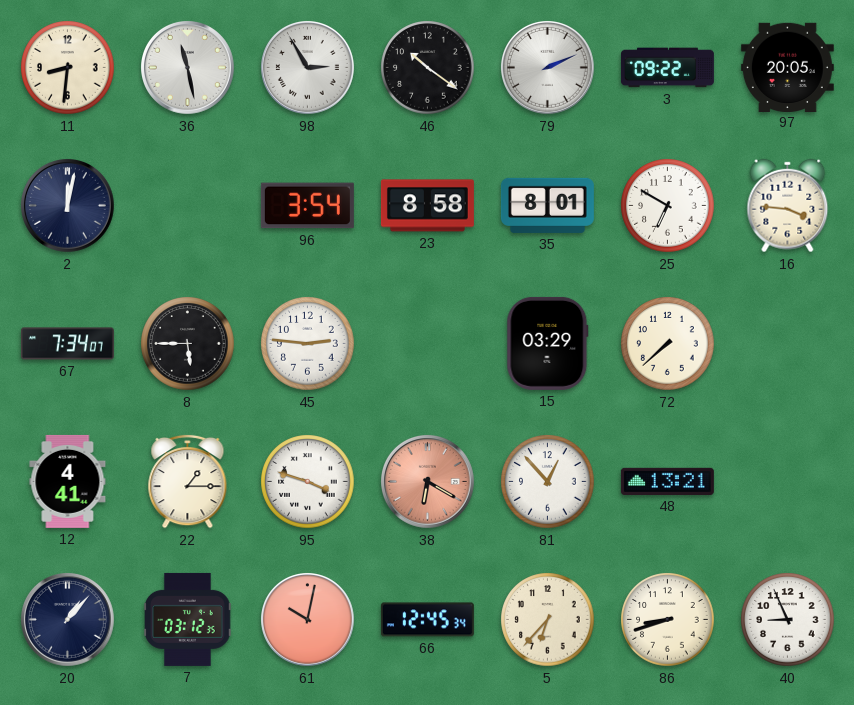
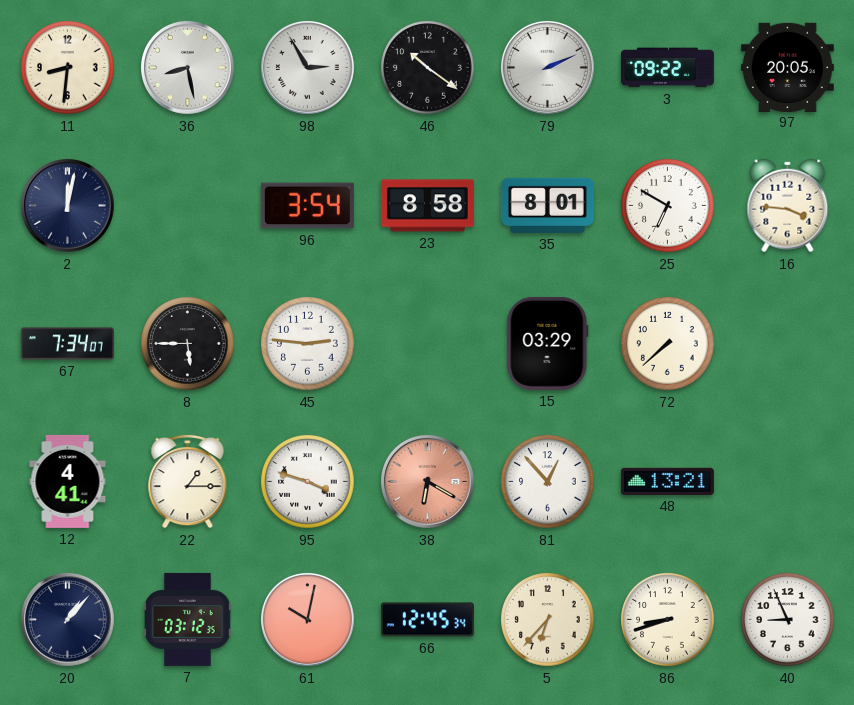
36: 11:28 -> 8:28
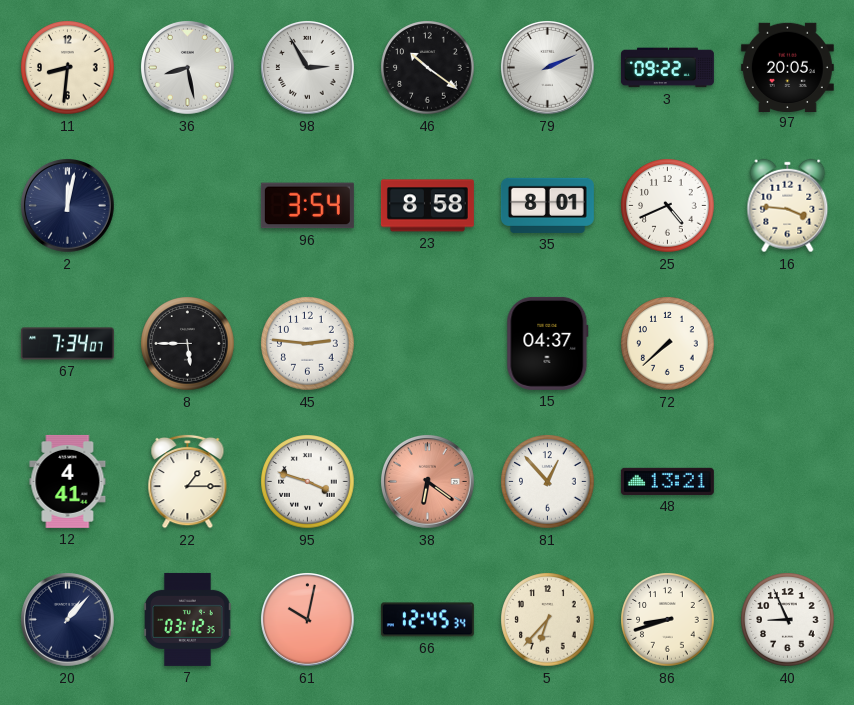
25: 6:50 -> 4:41
15: 03:29 -> 04:37
38: 6:20 -> 6:21
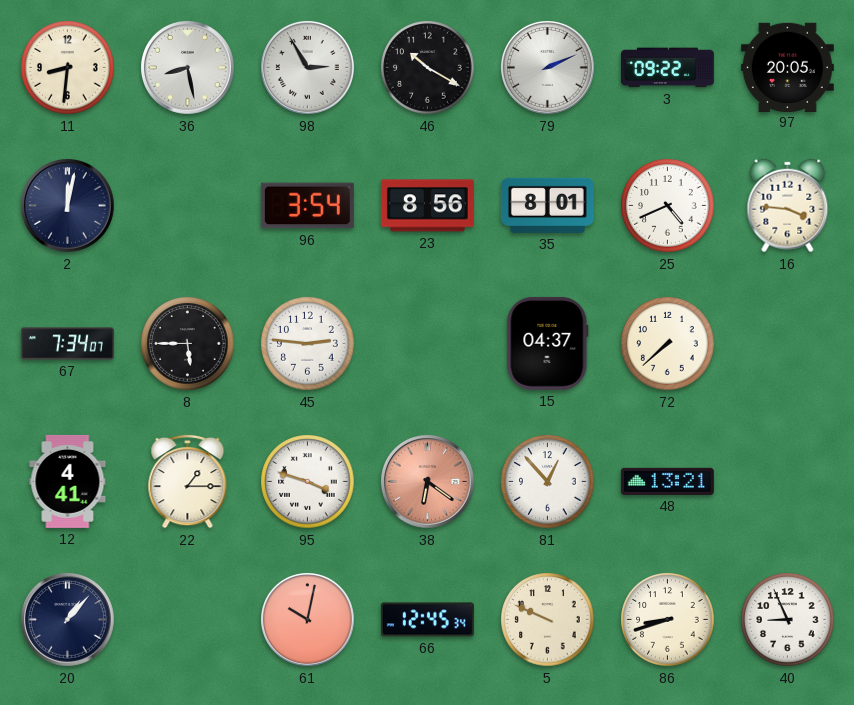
46: 10:21 -> 10:20
23: 8:58 -> 8:56
7: 03:12 -> none
5: 6:37 -> 9:49
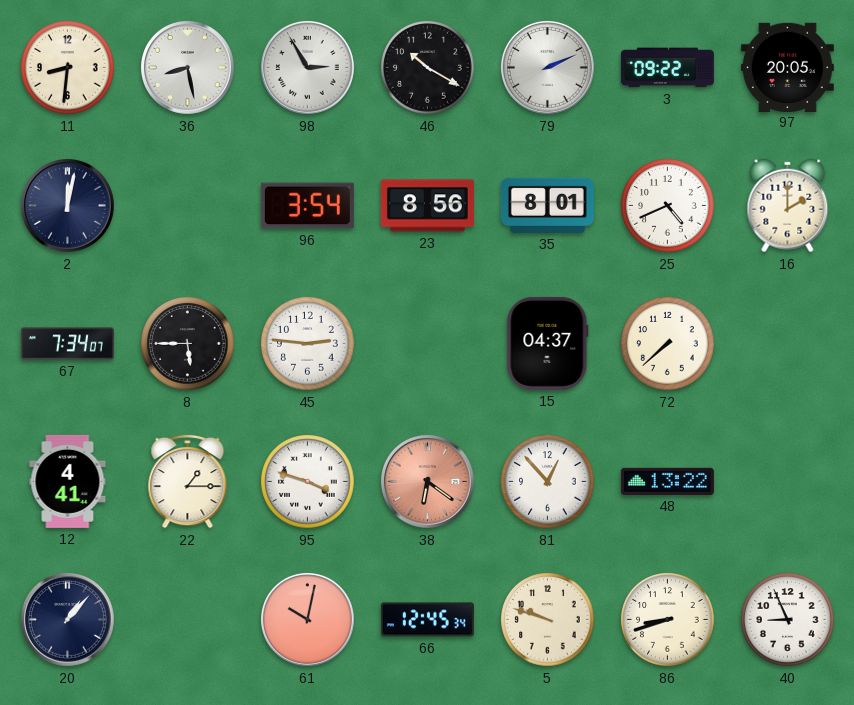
16: 3:46 -> 2:00
48: 13:21 -> 13:22
5: 9:49 -> 9:48
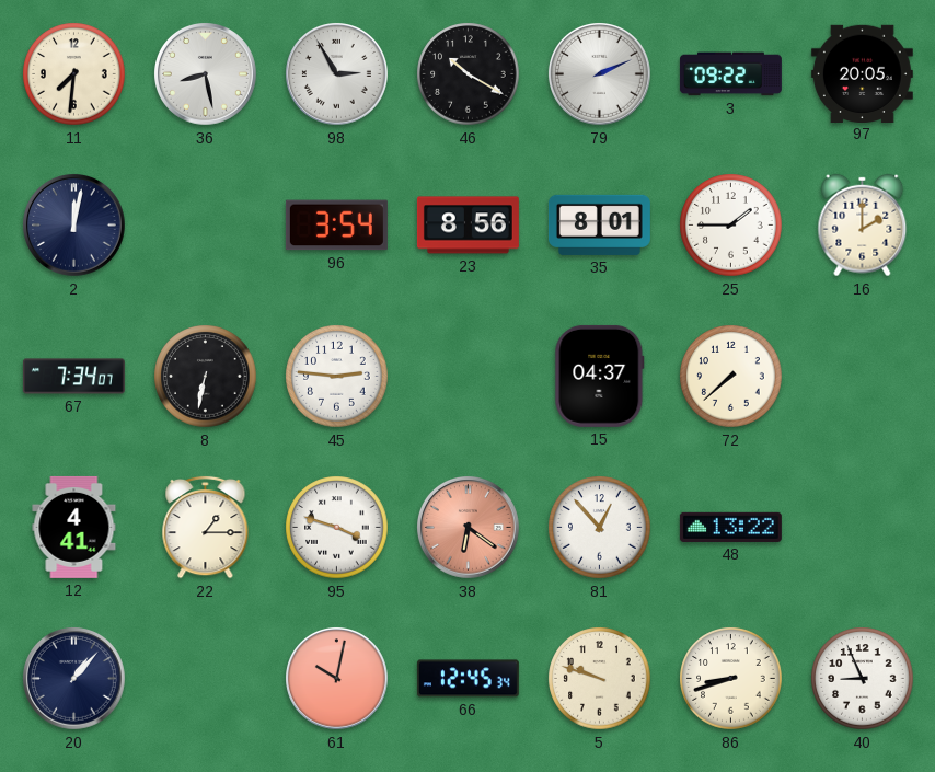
11: 8:31 -> 7:31
25: 4:41 -> 1:45
8: 5:45 -> 6:32
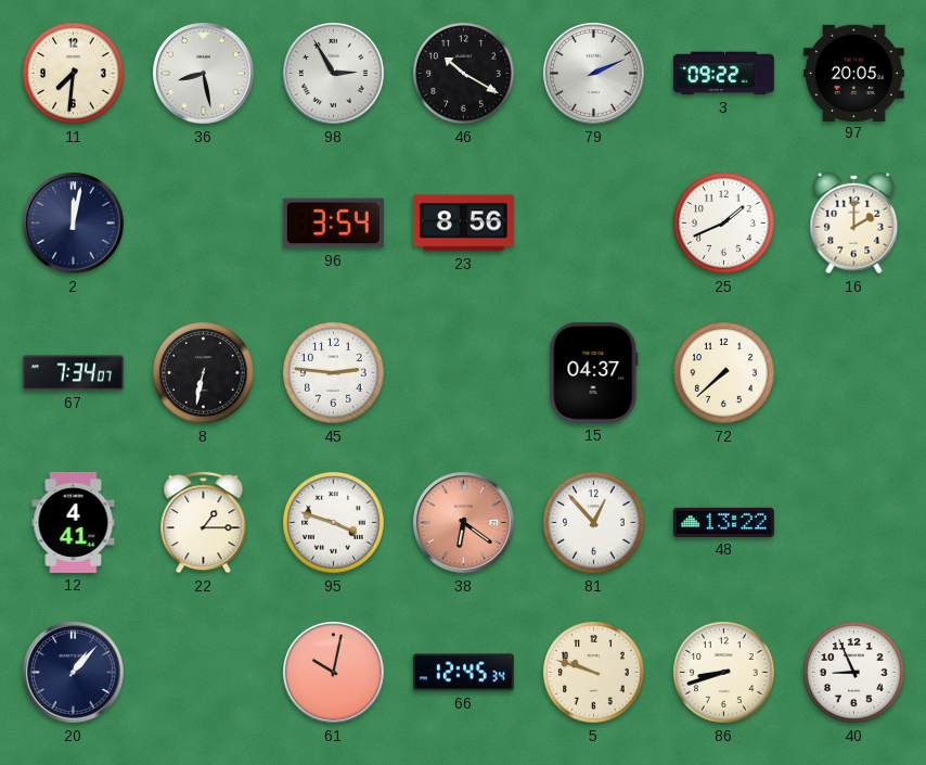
35: 8:01 -> none
25: 1:45 -> 1:41
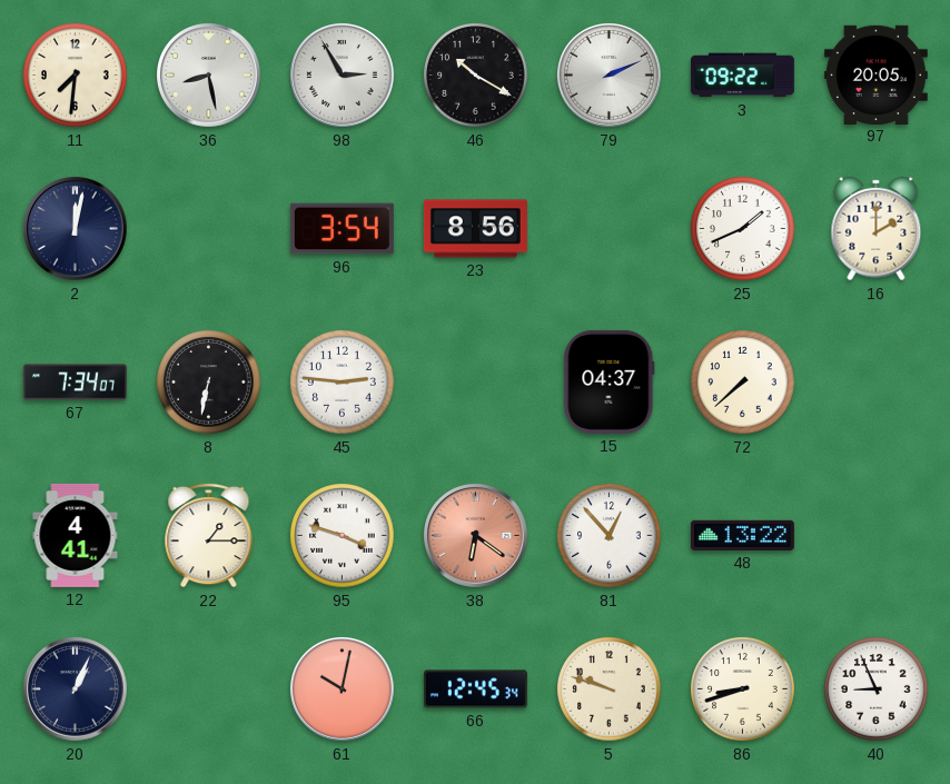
20: 1:07 -> 1:04
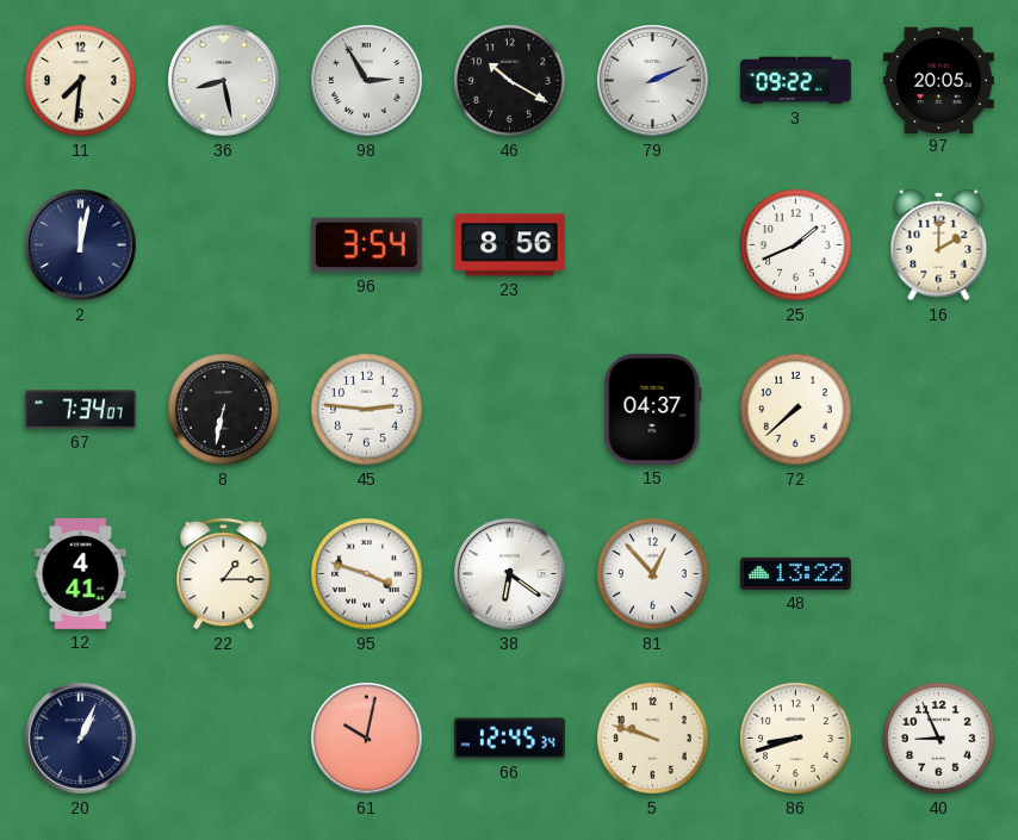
38 dial: salmon -> white
